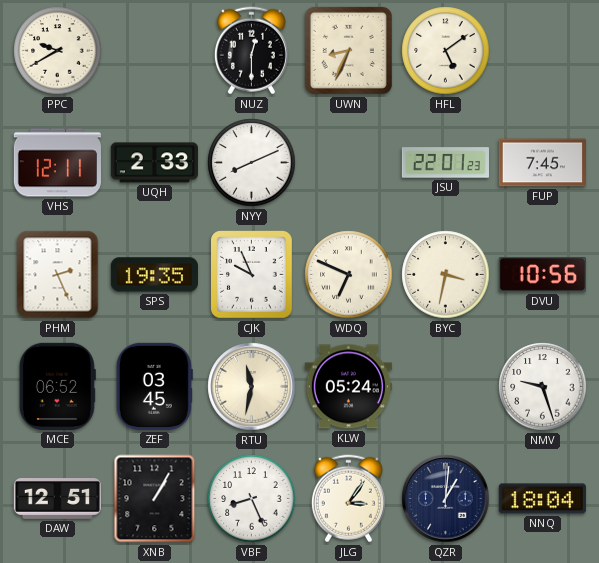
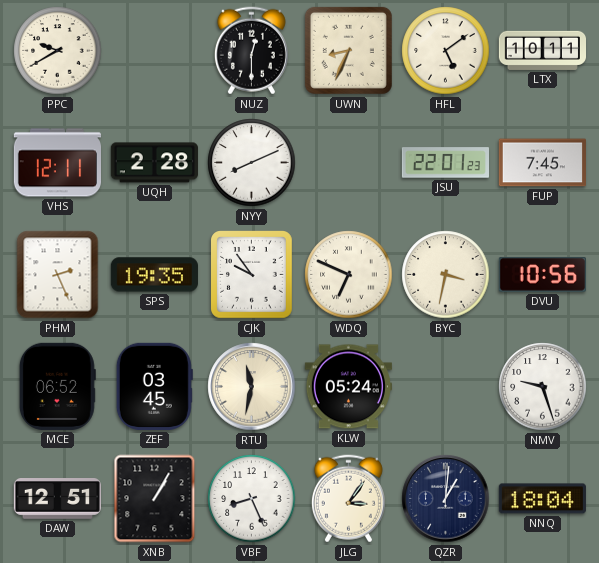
LTX: none -> 10:11
UQH: 2:33 -> 2:28
CJK: 9:56 -> 9:54
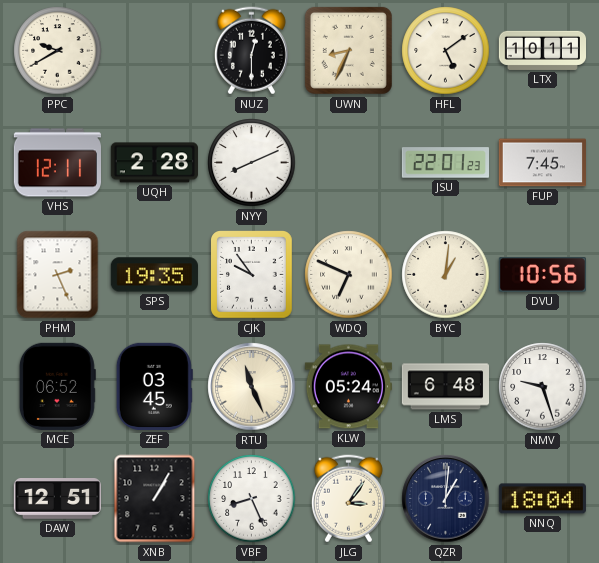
BYC: 3:32 -> 1:01
RTU: 11:32 -> 11:26
LMS: none -> 6:48
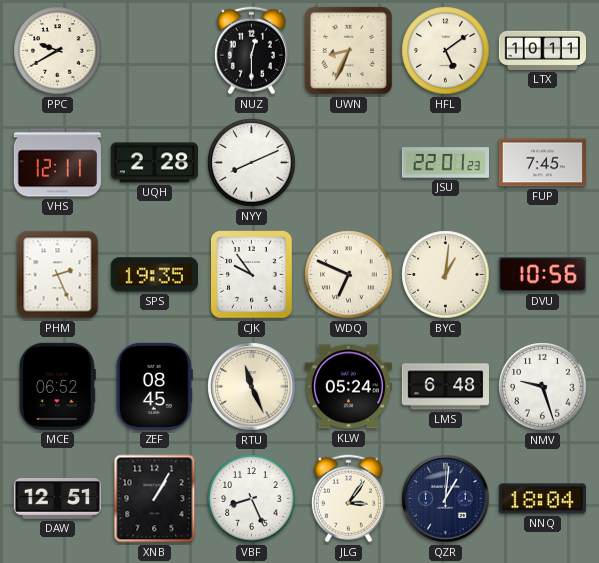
ZEF: 03:45 -> 08:45
